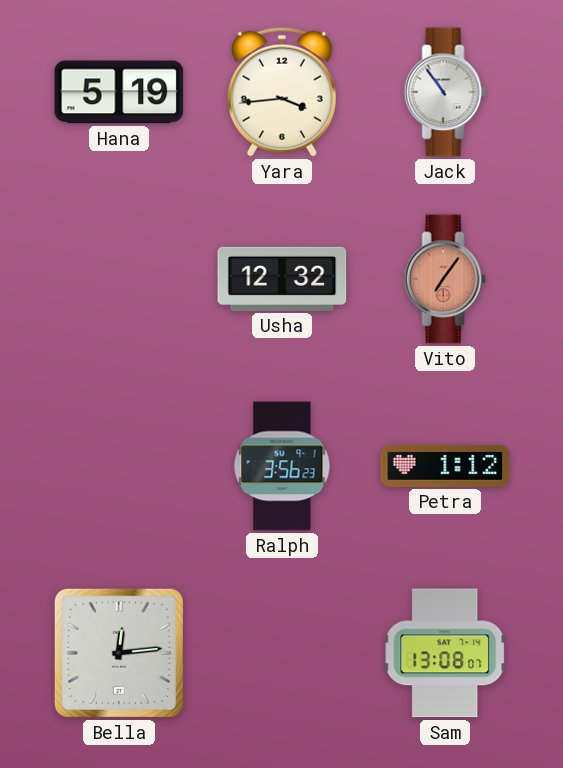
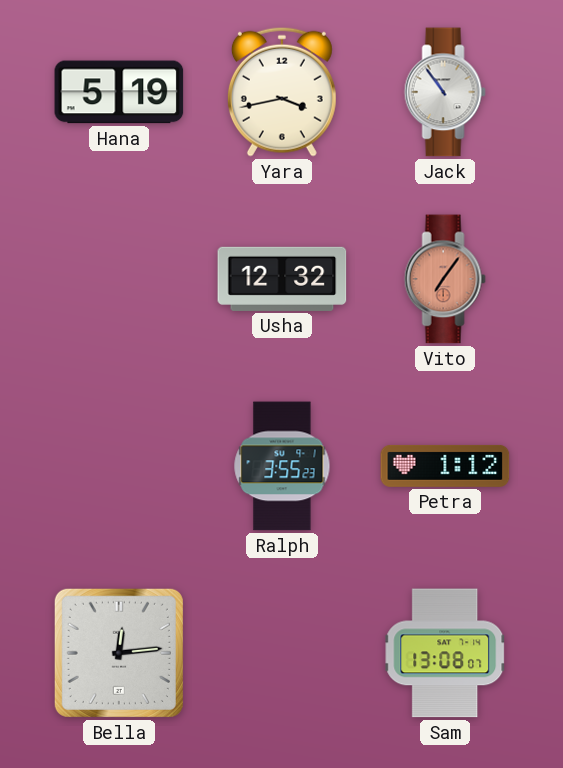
Yara: 3:44 -> 3:43
Ralph: 3:56 -> 3:55
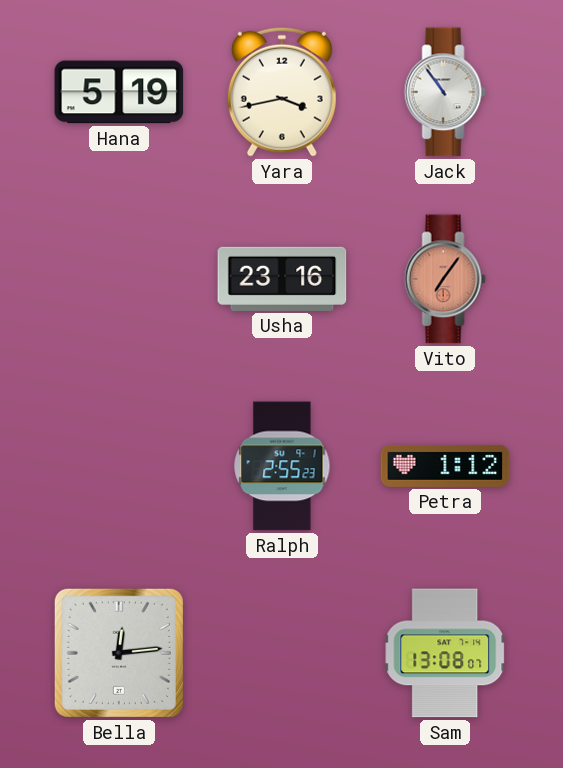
Usha: 12:32 -> 23:16
Ralph: 3:55 -> 2:55
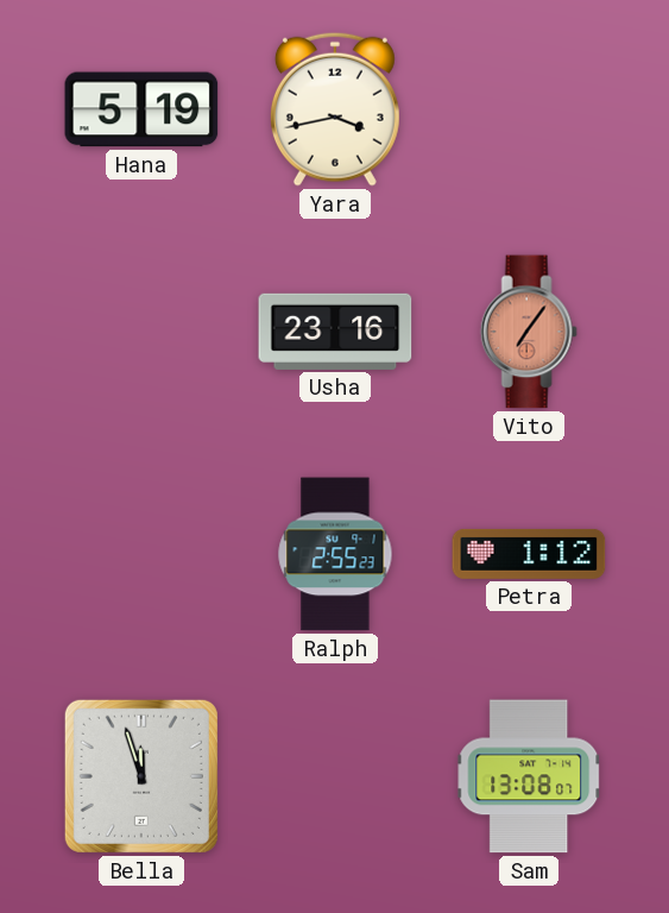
Jack: 10:54 -> none
Bella: 12:14 -> 11:57
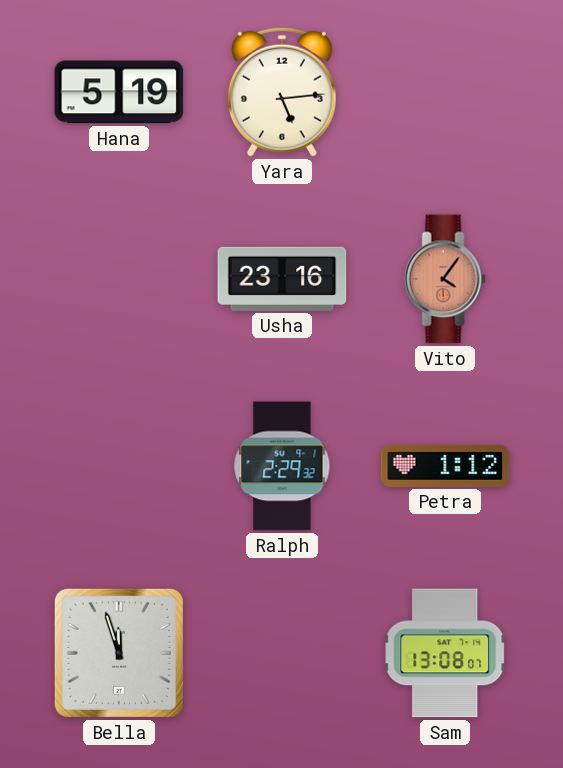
Yara: 3:43 -> 5:14
Vito: 7:06 -> 4:06
Ralph: 2:55 -> 2:29
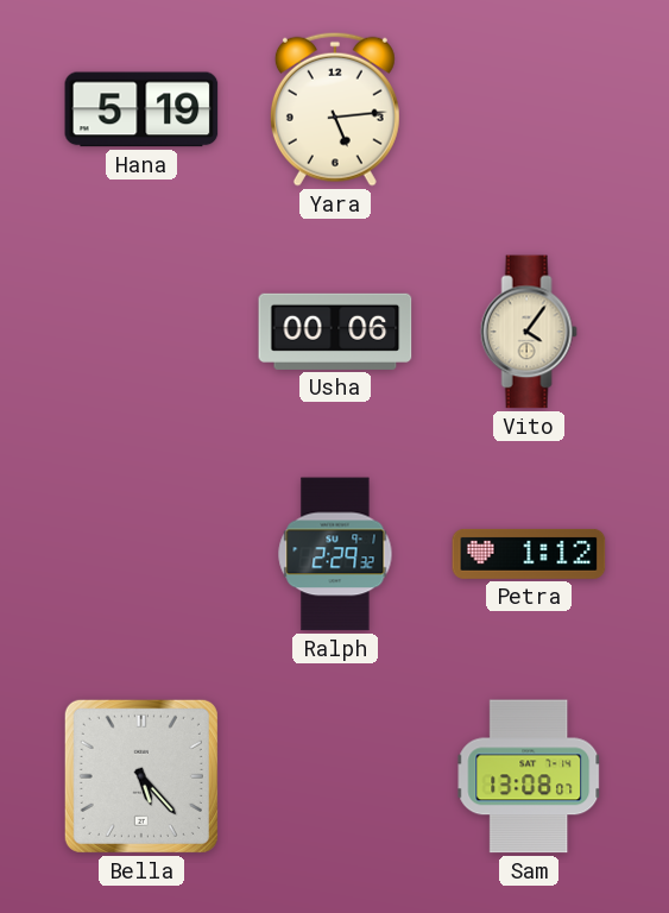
Usha: 23:16 -> 00:06
Vito dial: salmon -> cream
Bella: 11:57 -> 5:23
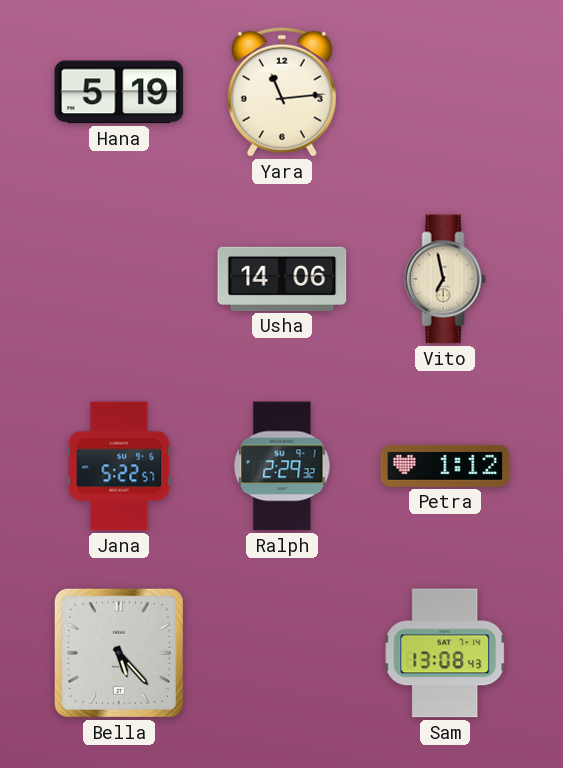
Yara: 5:14 -> 11:14
Usha: 00:06 -> 14:06
Vito: 4:06 -> 6:58
Jana: none -> 5:22
Sam: 13:08:07 -> 13:08:43
